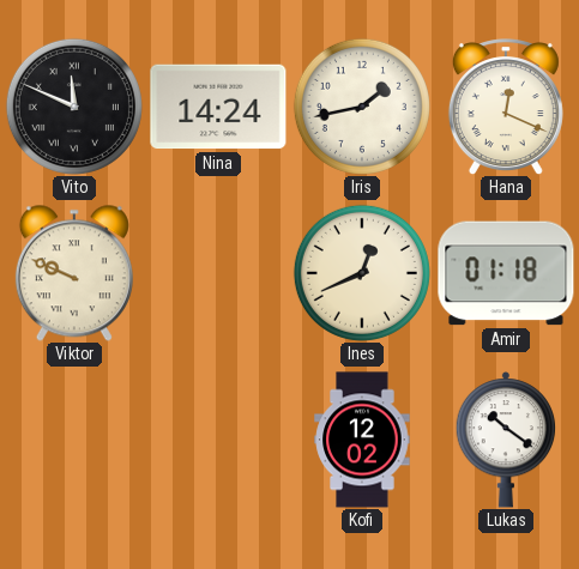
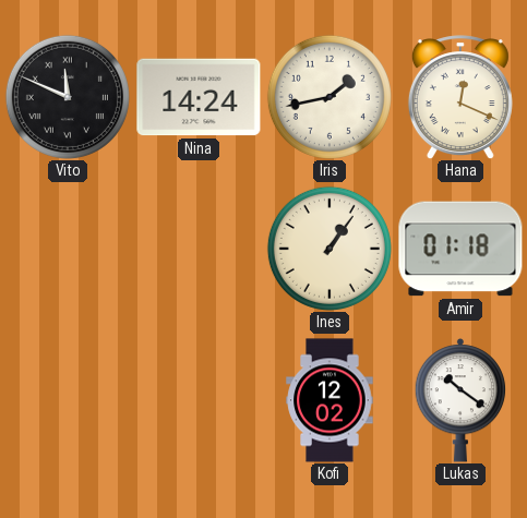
Viktor: 9:49 -> none
Ines: 12:41 -> 1:06
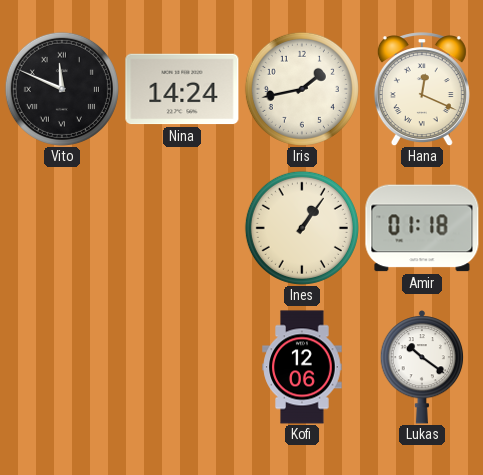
Kofi: 12:02 -> 12:06
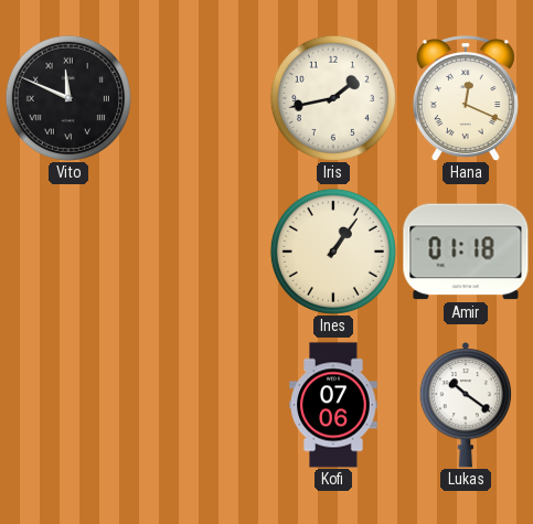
Nina: 14:24 -> none
Kofi: 12:06 -> 07:06
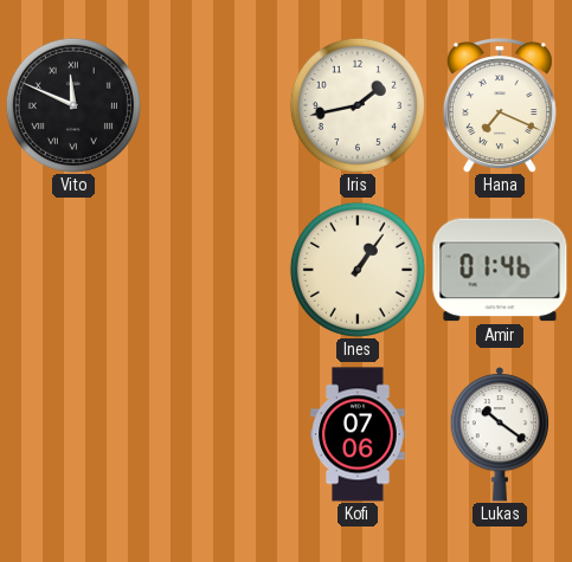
Hana: 12:19 -> 7:19
Amir: 01:18 -> 01:46
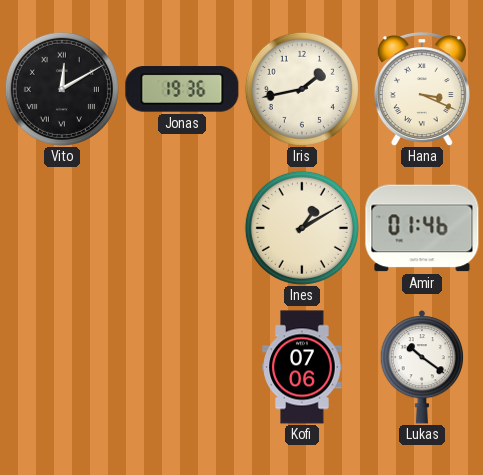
Vito: 11:49 -> 12:10
Jonas: none -> 19:36
Hana: 7:19 -> 3:19
Ines: 1:06 -> 1:10
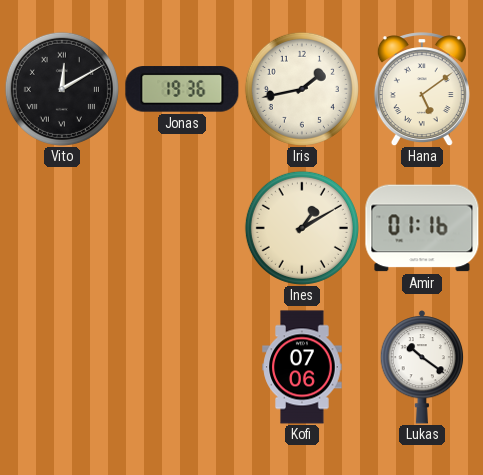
Hana: 3:19 -> 5:09
Amir: 01:46 -> 01:16
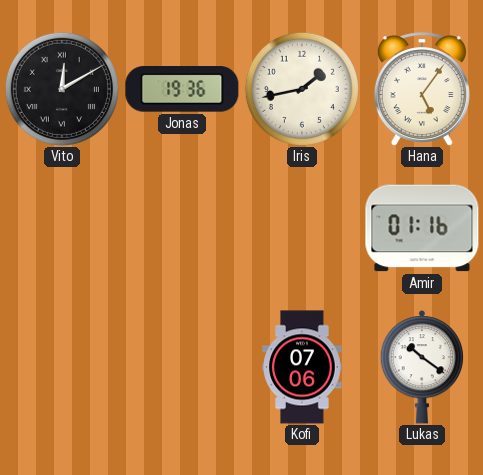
Hana: 5:09 -> 5:06
Ines: 1:10 -> none
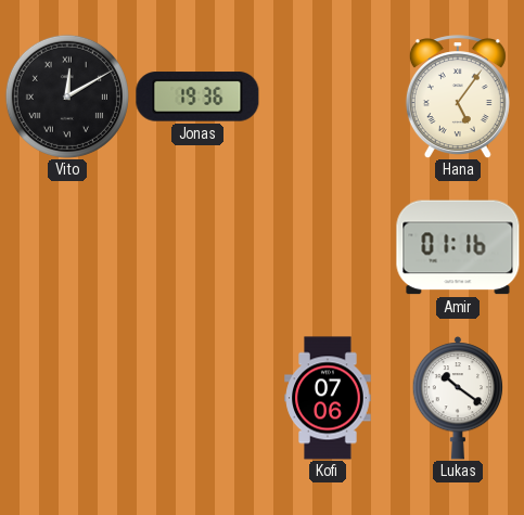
Iris: 1:43 -> none
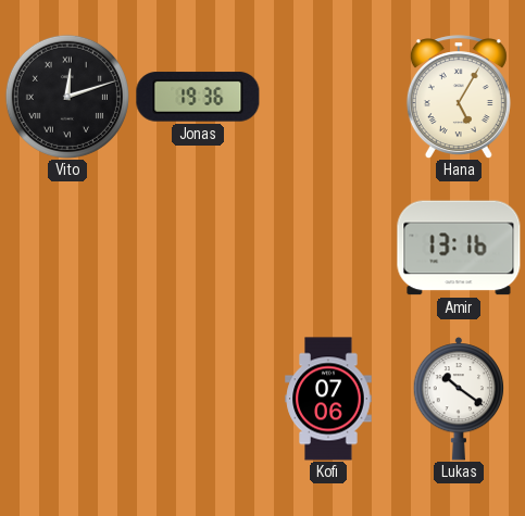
Vito: 12:10 -> 12:12
Hana: 5:06 -> 5:05
Amir: 01:16 -> 13:16
